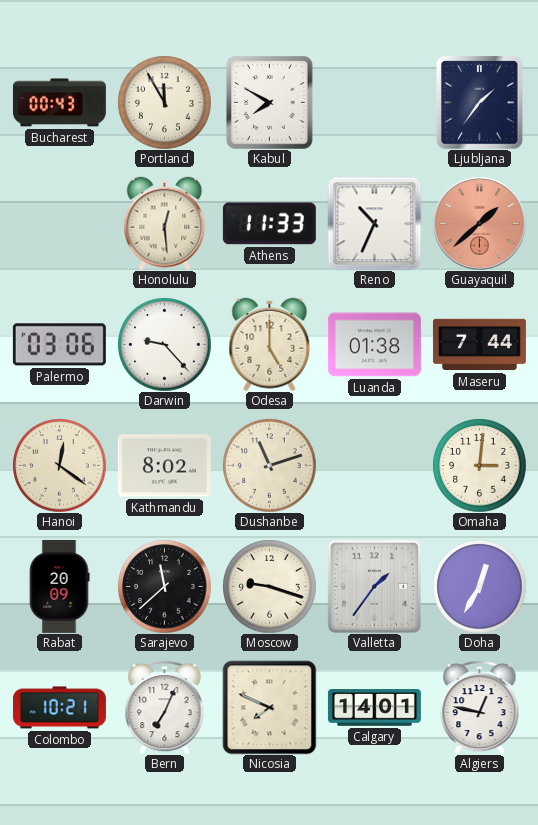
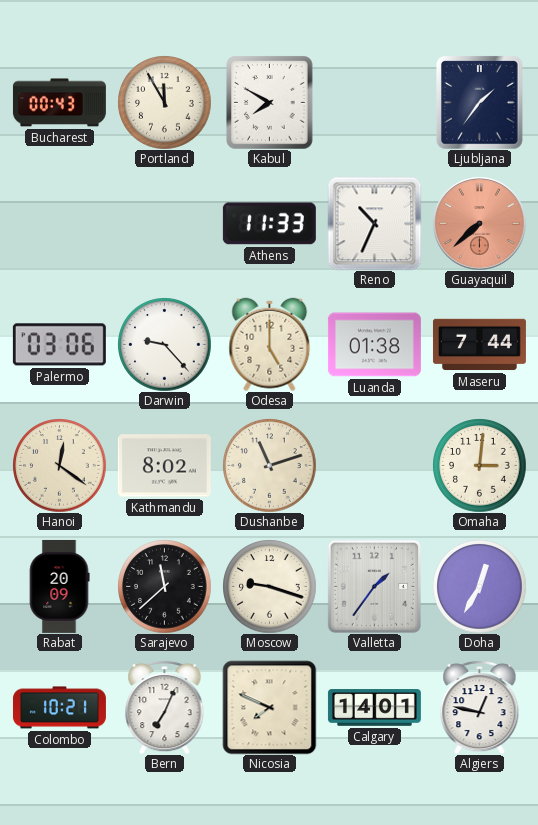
Honolulu: 12:29 -> none
Guayaquil: 1:38 -> 7:38
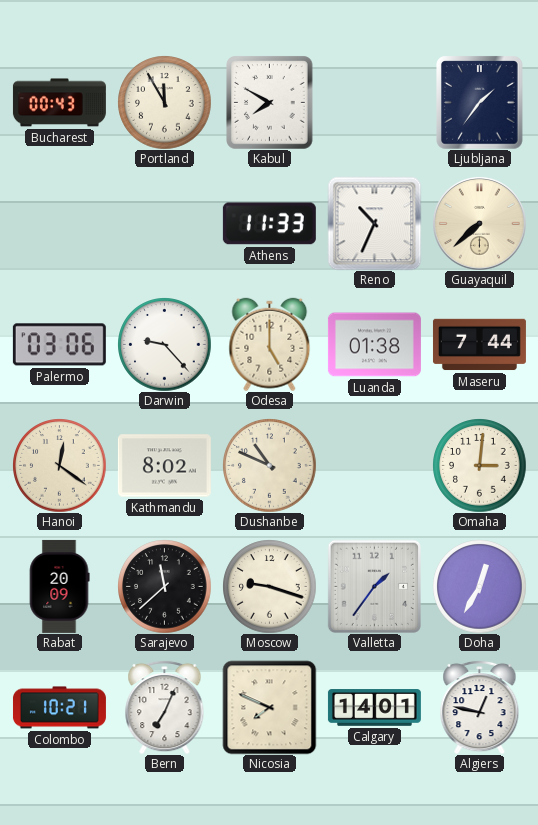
Guayaquil dial: salmon -> cream
Dushanbe: 11:12 -> 10:49
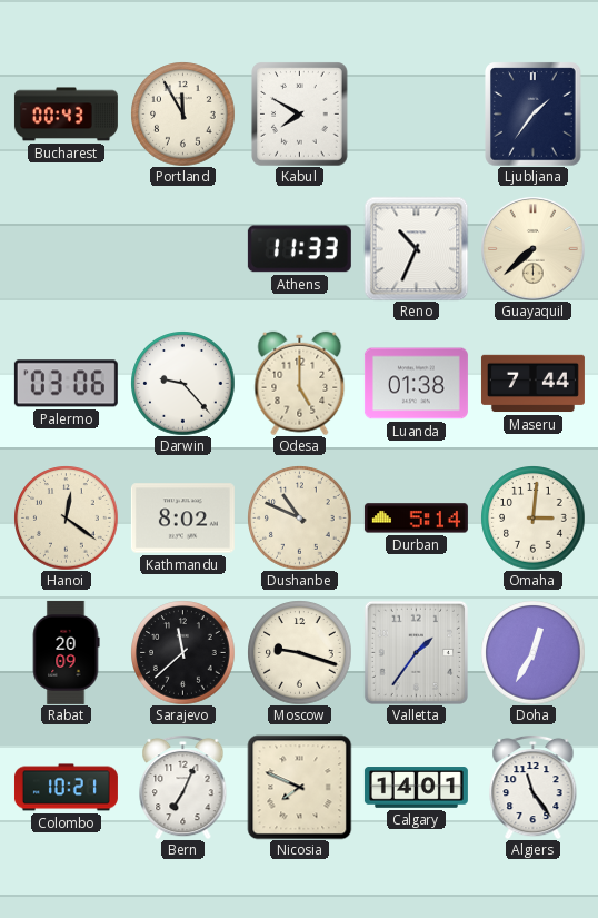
Durban: none -> 5:14
Algiers: 12:47 -> 11:24
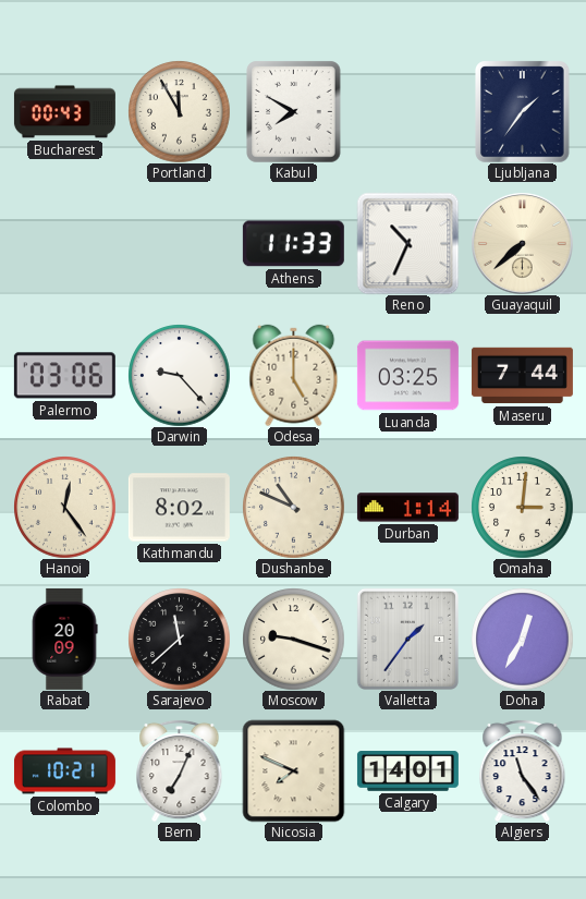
Luanda: 01:38 -> 03:25
Hanoi: 12:21 -> 12:24
Durban: 5:14 -> 1:14
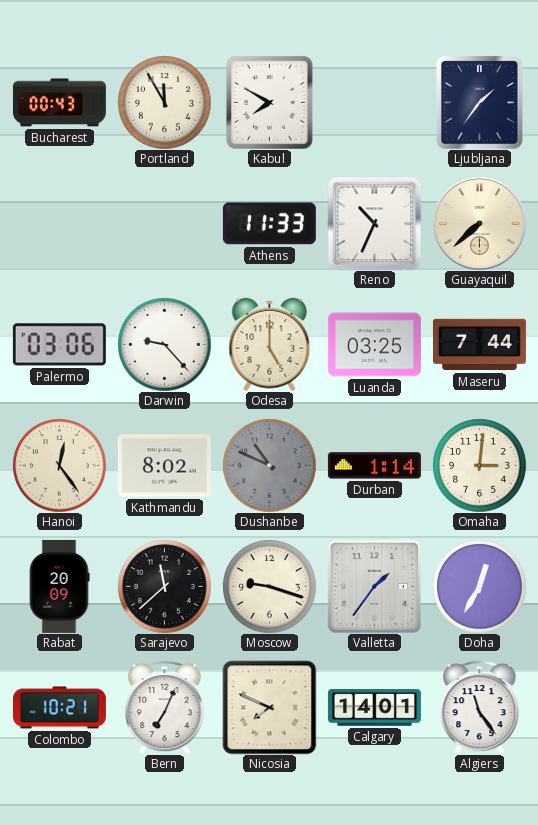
Dushanbe dial: cream -> grey
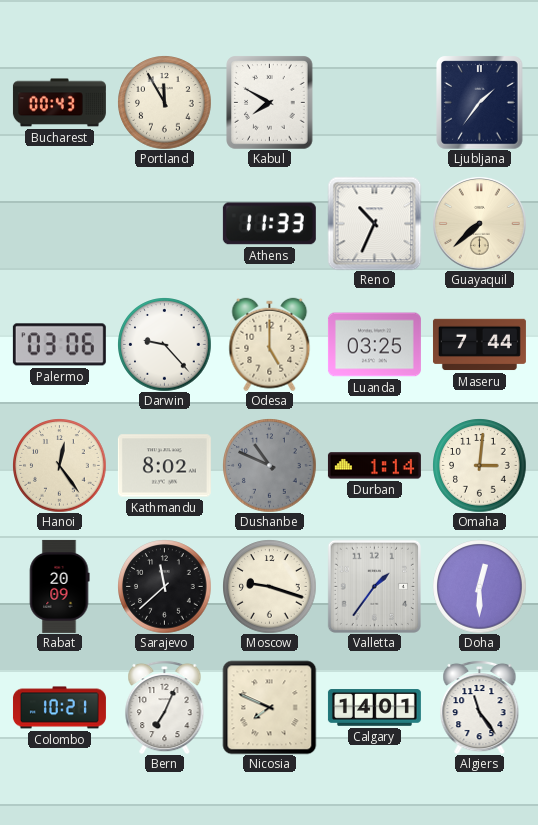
Doha: 12:35 -> 12:30
